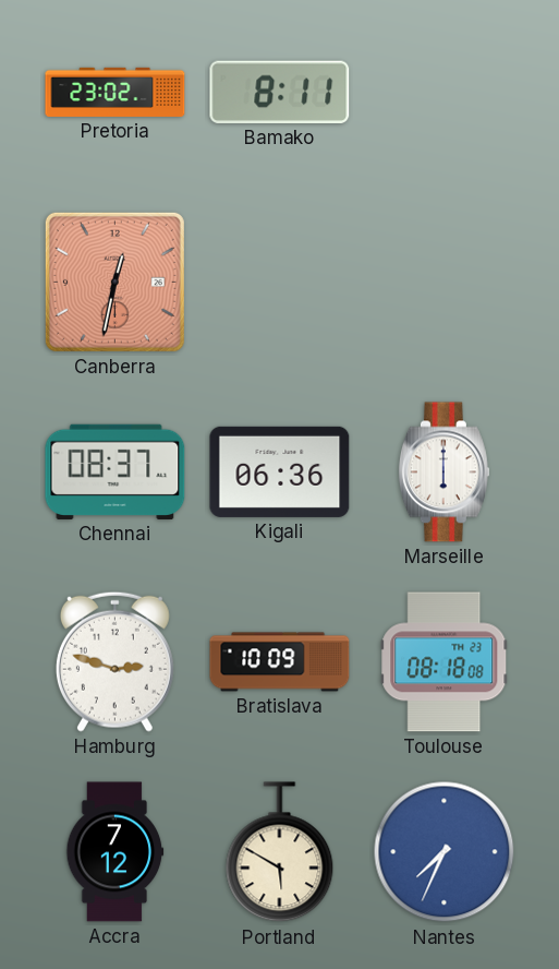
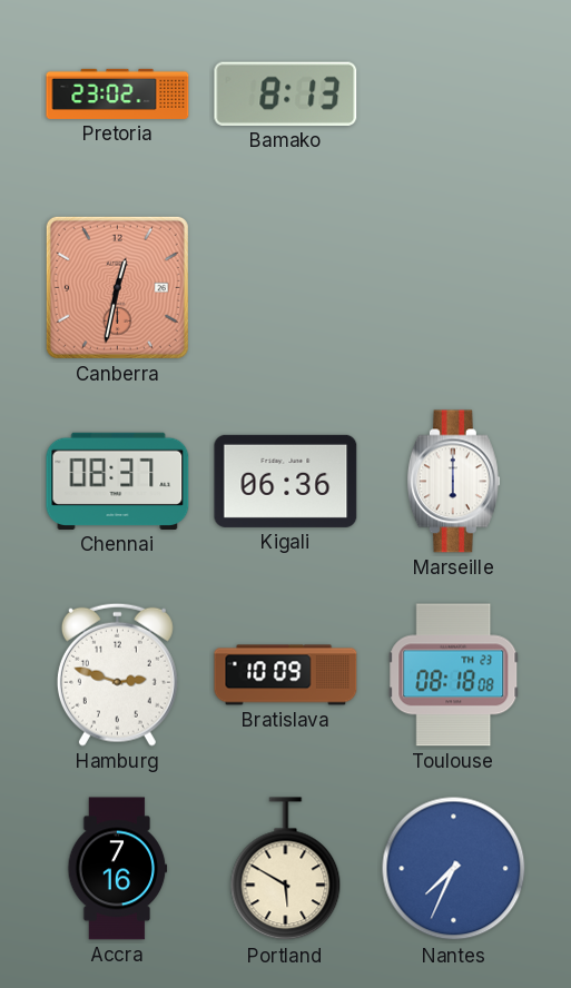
Bamako: 8:11 -> 8:13
Accra: 7:12 -> 7:16
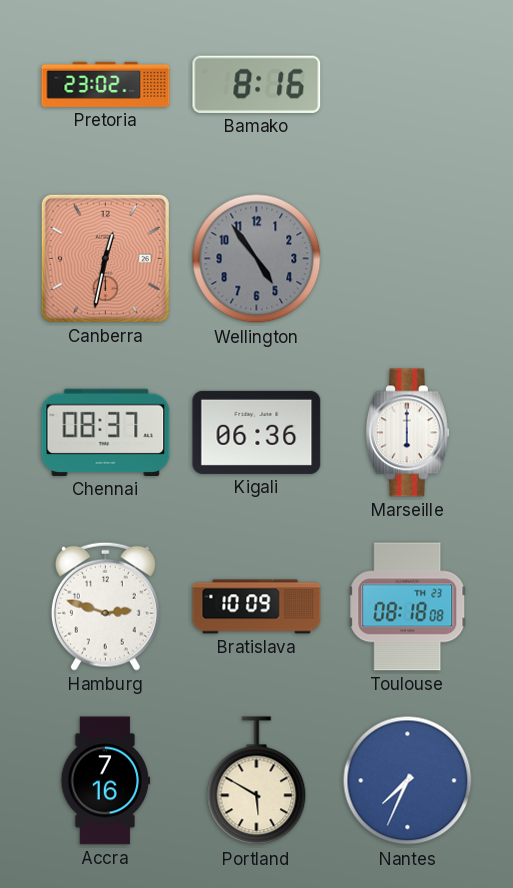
Bamako: 8:13 -> 8:16
Wellington: none -> 4:54
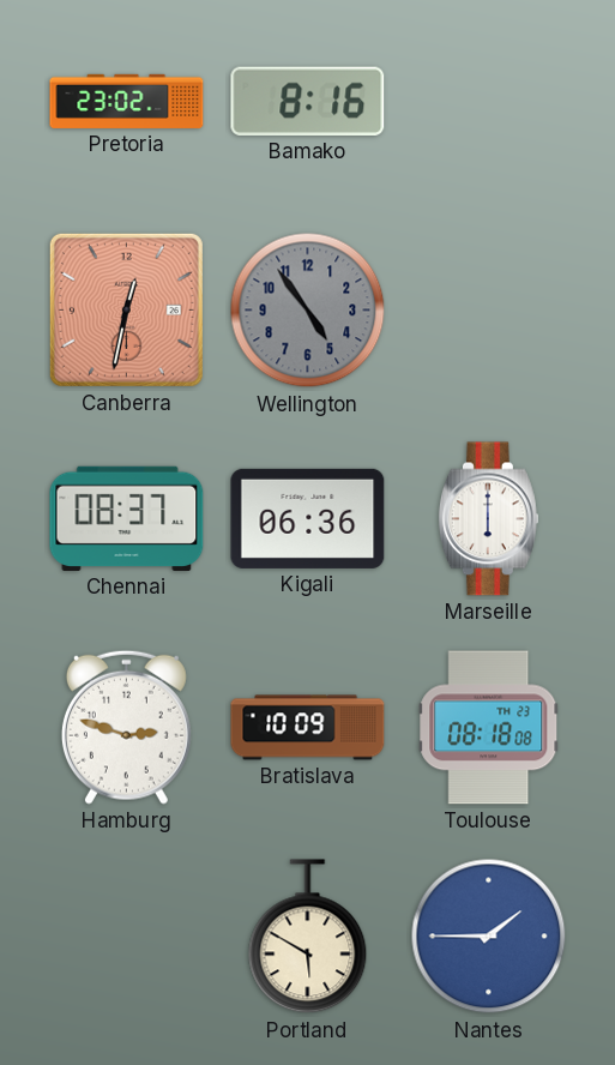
Accra: 7:16 -> none
Nantes: 7:34 -> 1:45
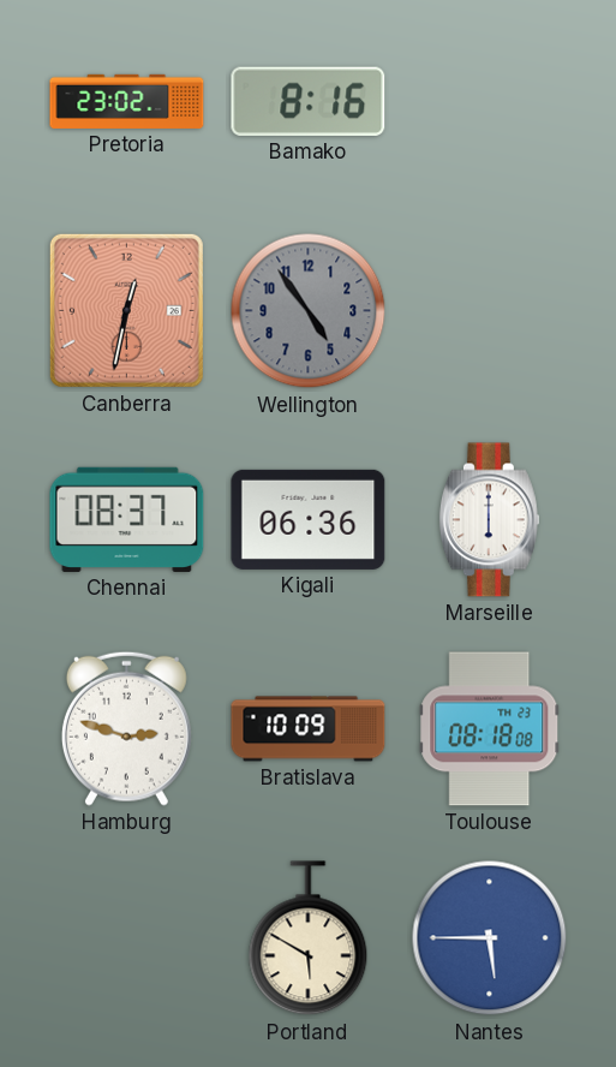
Nantes: 1:45 -> 5:45
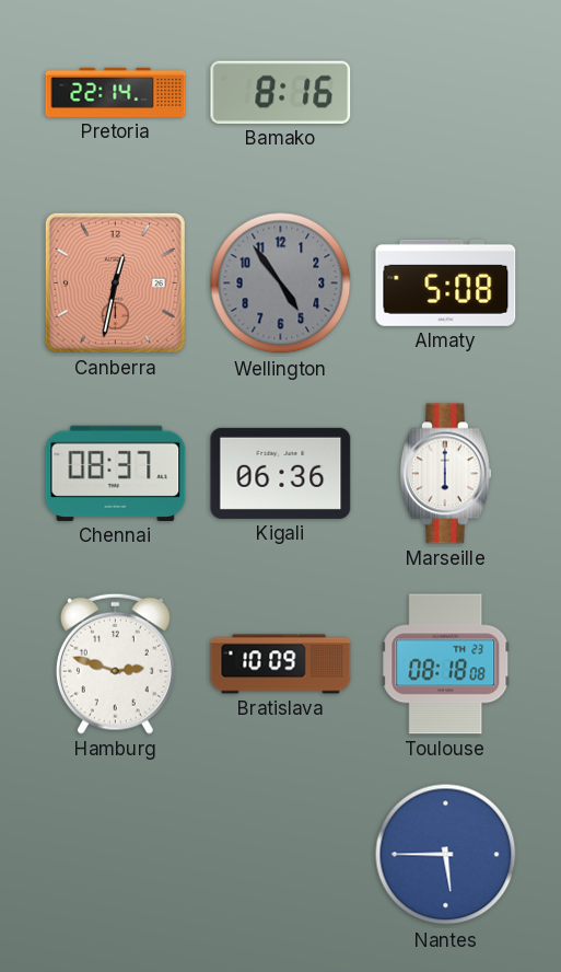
Pretoria: 23:02 -> 22:14
Almaty: none -> 5:08
Portland: 5:50 -> none
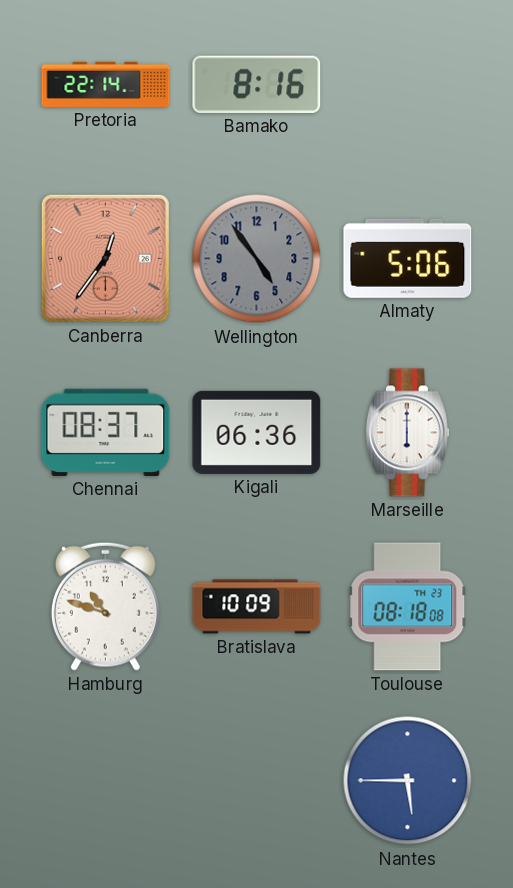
Canberra: 12:32 -> 12:36
Almaty: 5:08 -> 5:06
Hamburg: 2:48 -> 10:48
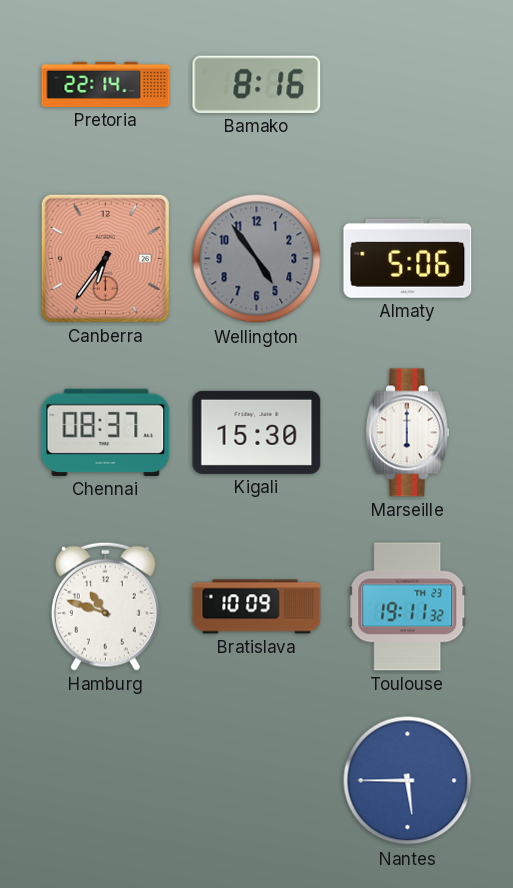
Canberra: 12:36 -> 6:36
Kigali: 06:36 -> 15:30
Toulouse: 08:18 -> 19:11
